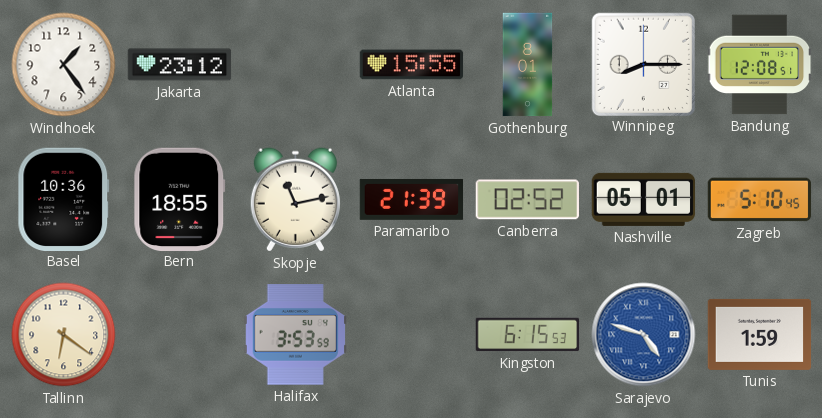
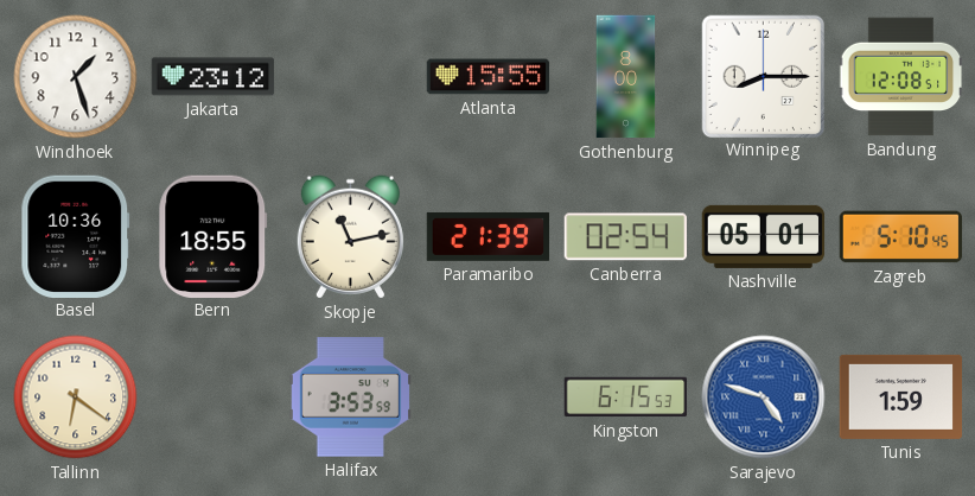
Windhoek: 1:24 -> 1:27
Gothenburg: 8:01 -> 8:00
Canberra: 02:52 -> 02:54
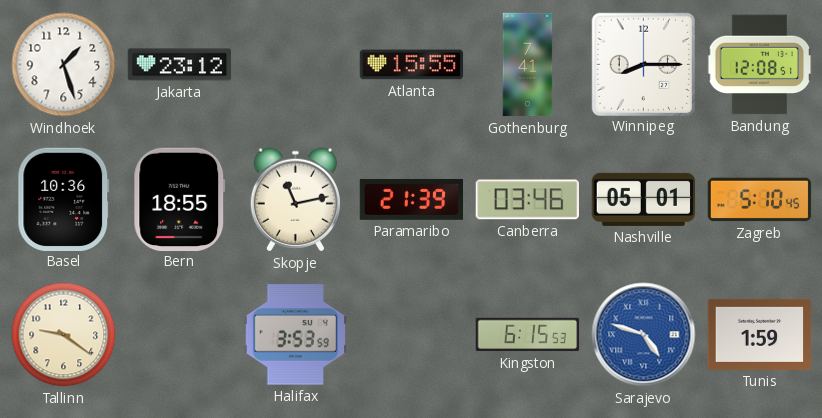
Gothenburg: 8:00 -> 7:41
Canberra: 02:54 -> 03:46
Tallinn: 6:21 -> 9:21
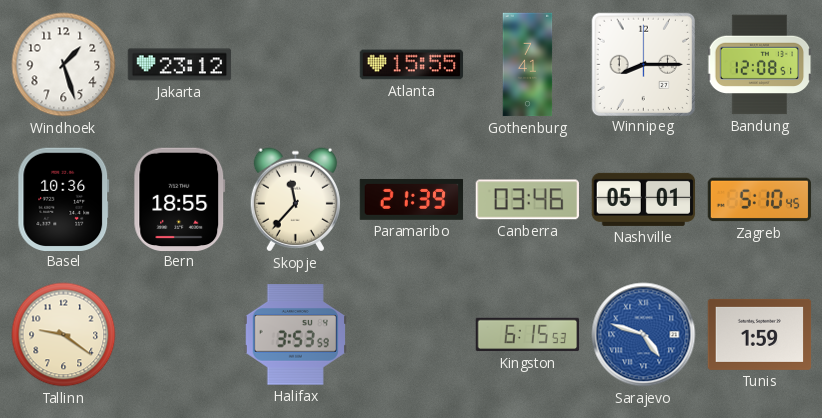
Skopje: 11:13 -> 11:37
